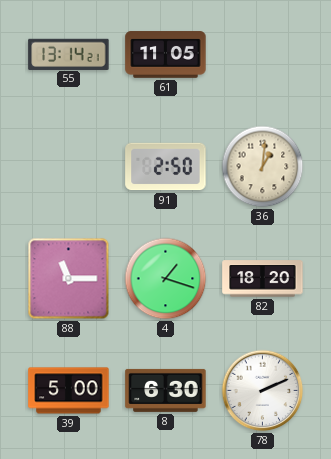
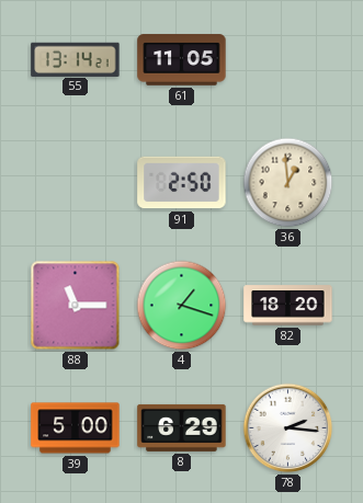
36: 1:01 -> 12:59
8: 6:30 -> 6:29
78: 2:11 -> 2:16
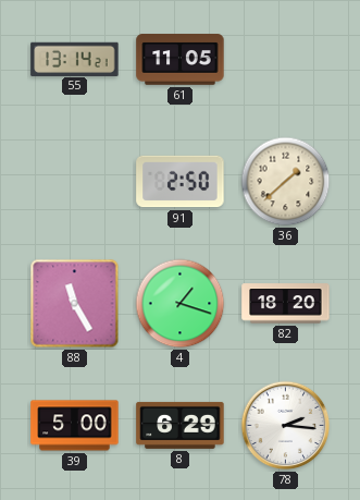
36: 12:59 -> 1:38
88: 11:15 -> 11:25
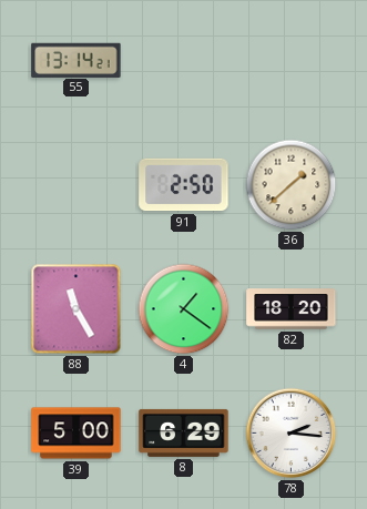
61: 11:05 -> none
4: 1:18 -> 1:21
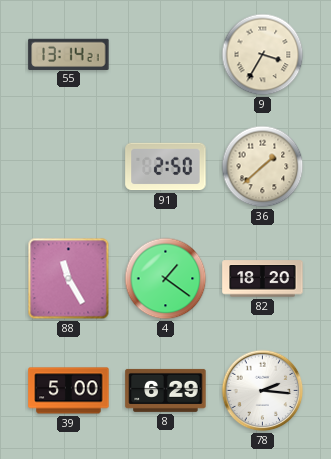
9: none -> 3:35
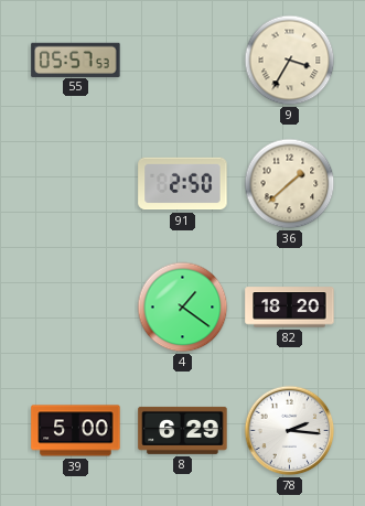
55: 13:14 -> 05:57
88: 11:25 -> none
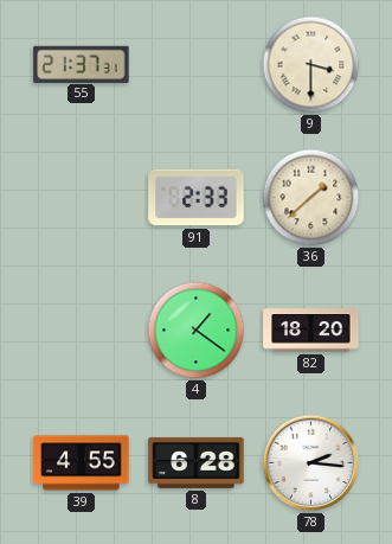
55: 05:57 -> 21:37
9: 3:35 -> 3:30
91: 2:50 -> 2:33
39: 5:00 -> 4:55
8: 6:29 -> 6:28
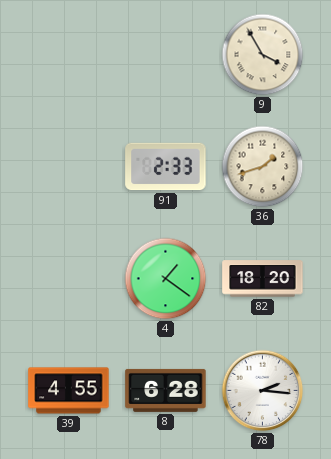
55: 21:37 -> none
9: 3:30 -> 3:55
36: 1:38 -> 1:42
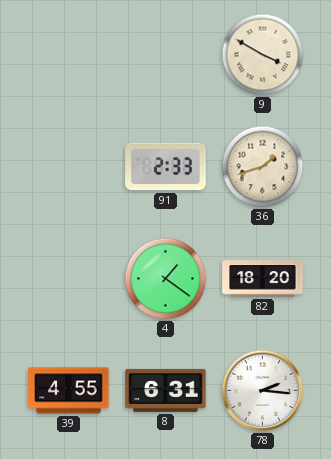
9: 3:55 -> 3:50
8: 6:28 -> 6:31
